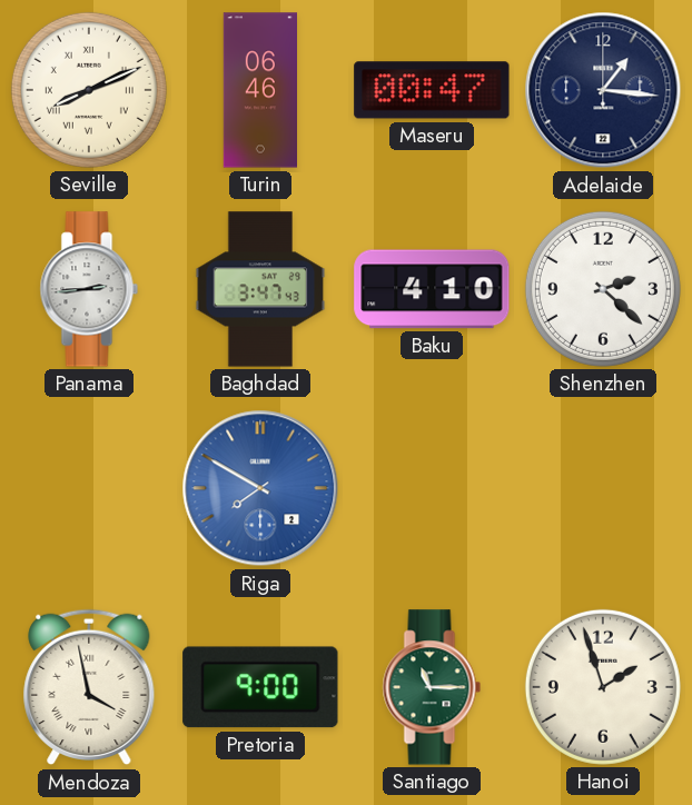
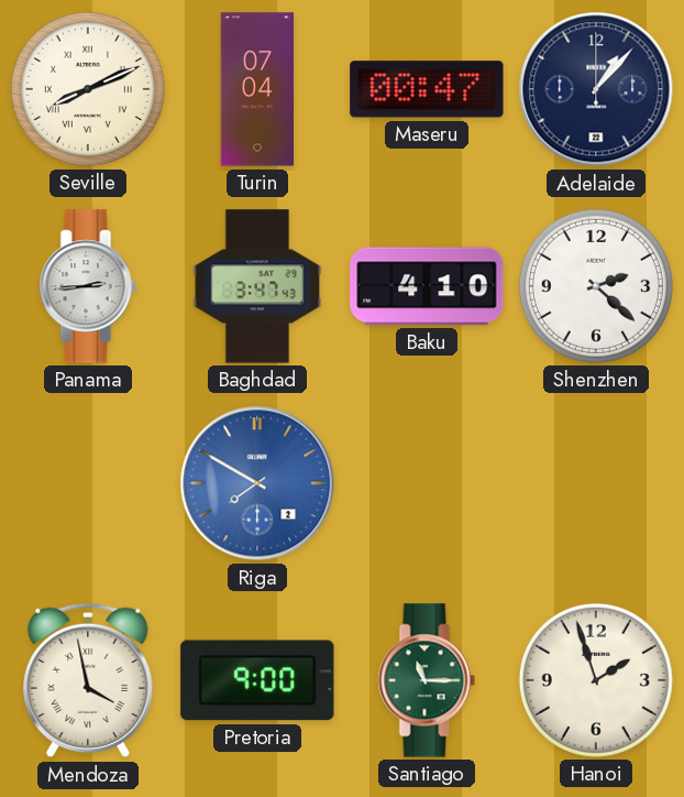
Turin: 06:46 -> 07:04
Adelaide: 1:16 -> 1:07
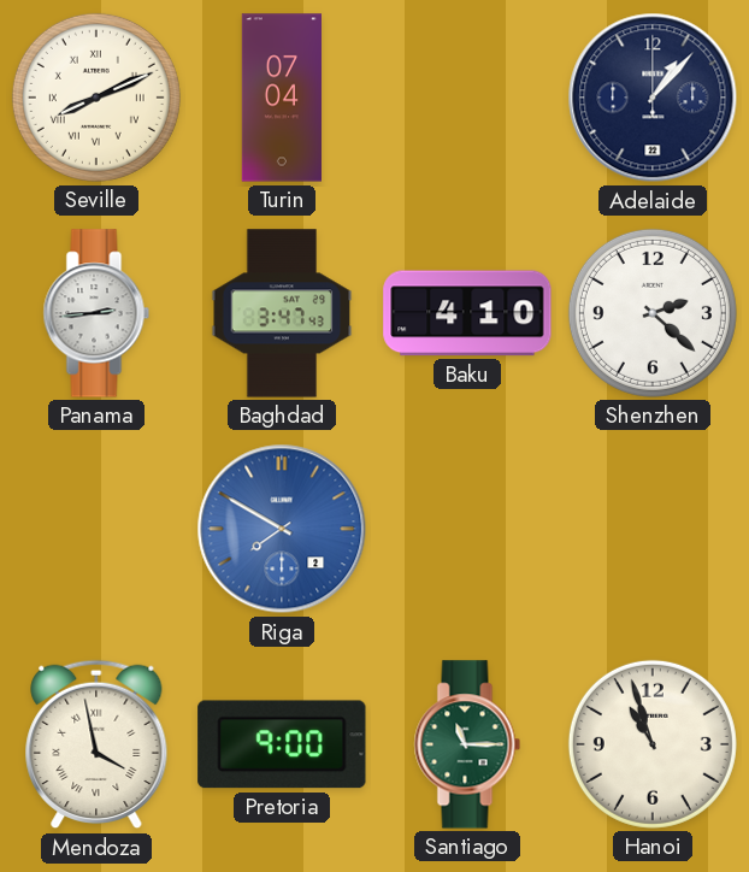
Maseru: 00:47 -> none
Hanoi: 1:57 -> 10:57
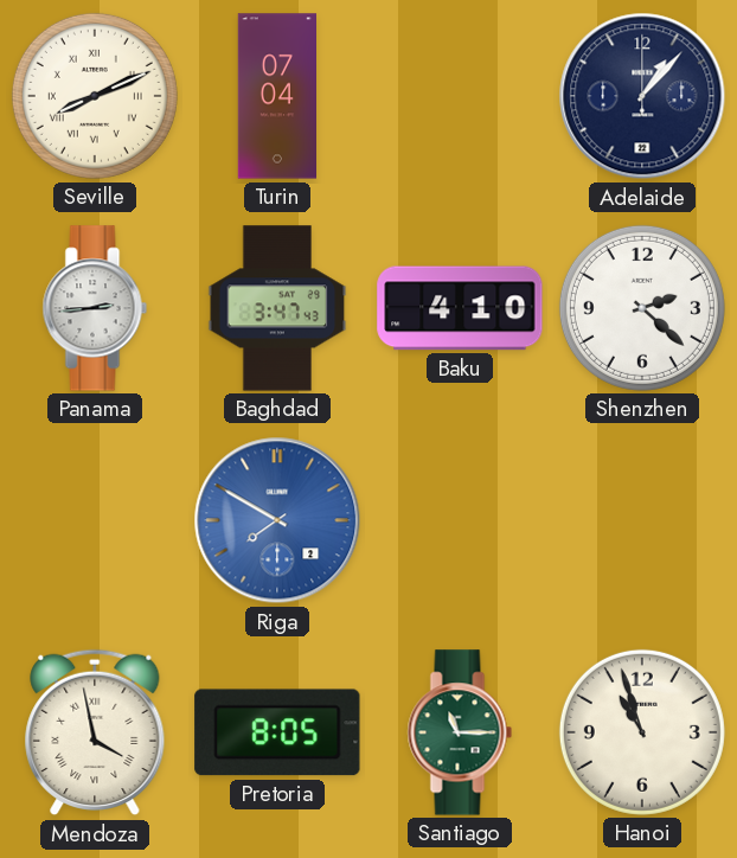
Pretoria: 9:00 -> 8:05
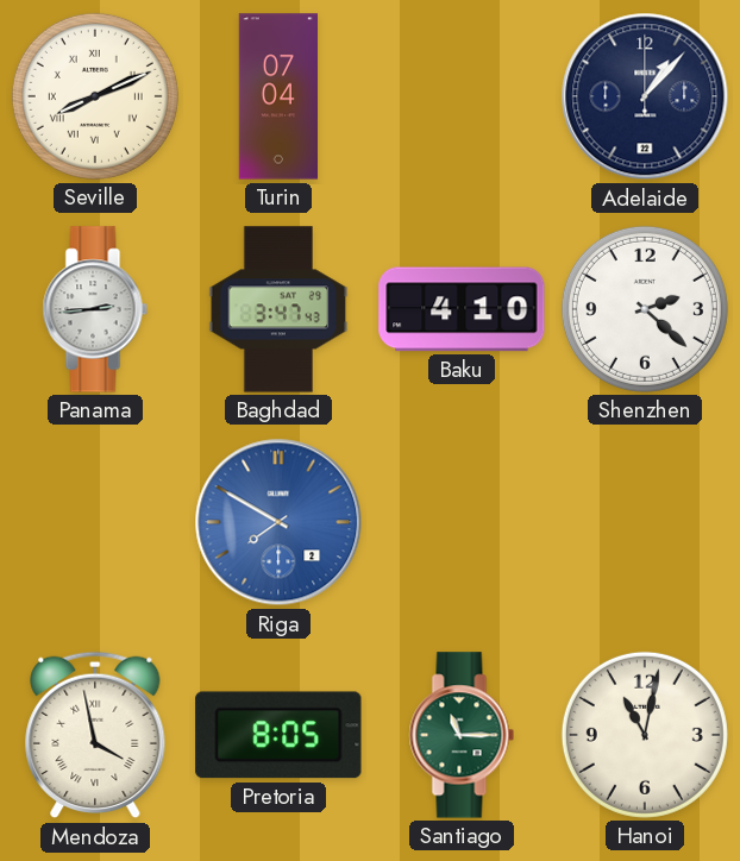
Hanoi: 10:57 -> 11:02
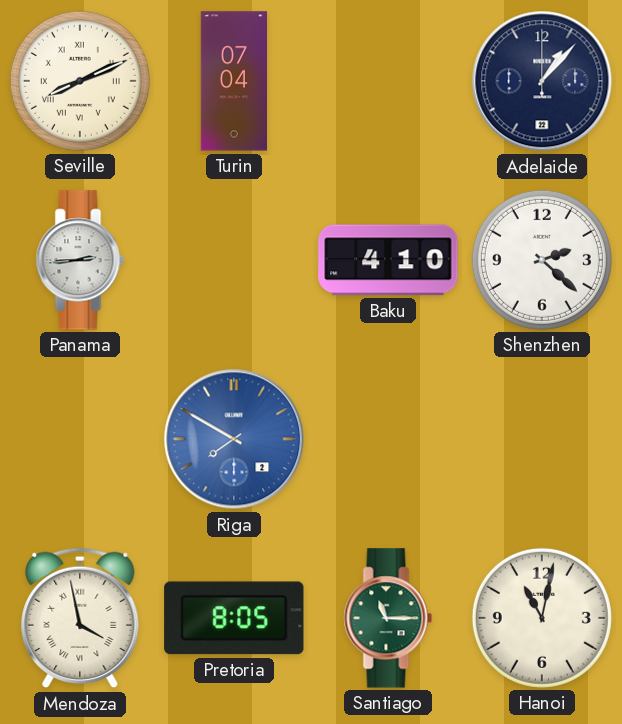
Baghdad: 3:47 -> none
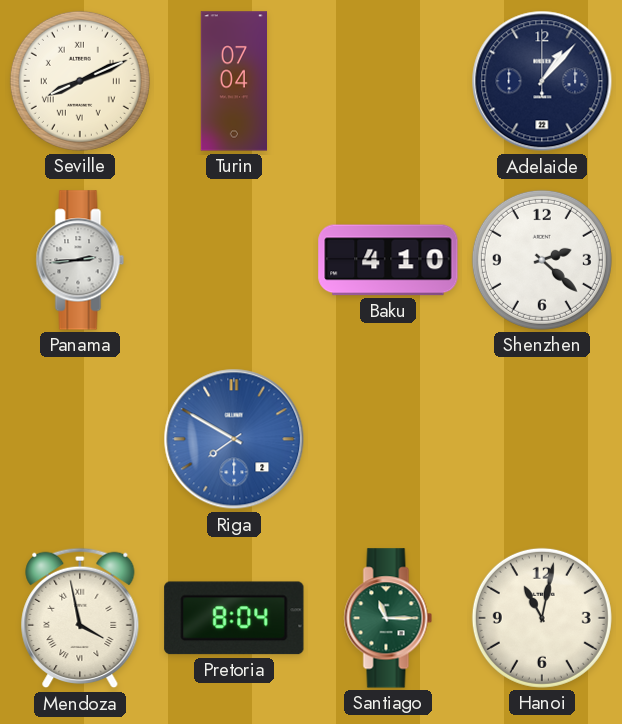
Pretoria: 8:05 -> 8:04
